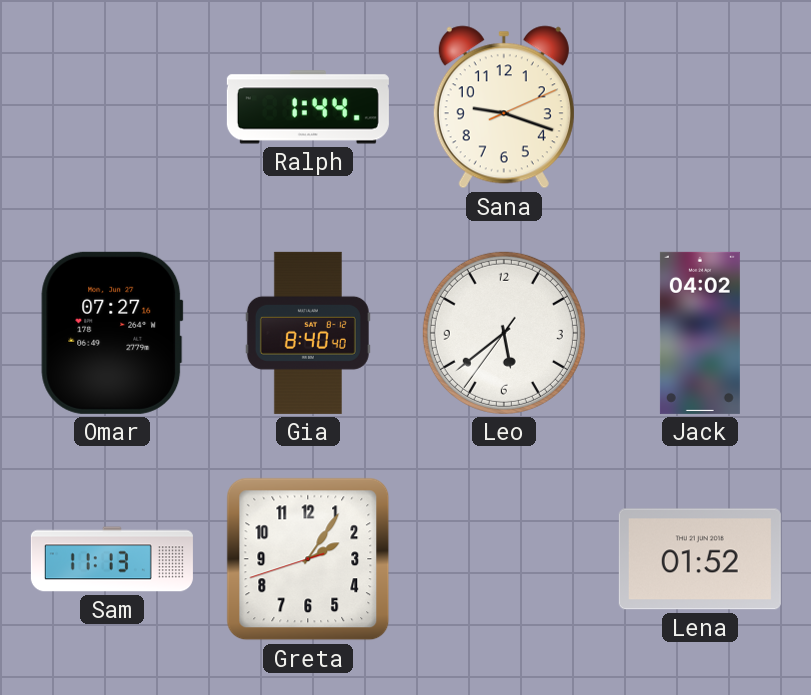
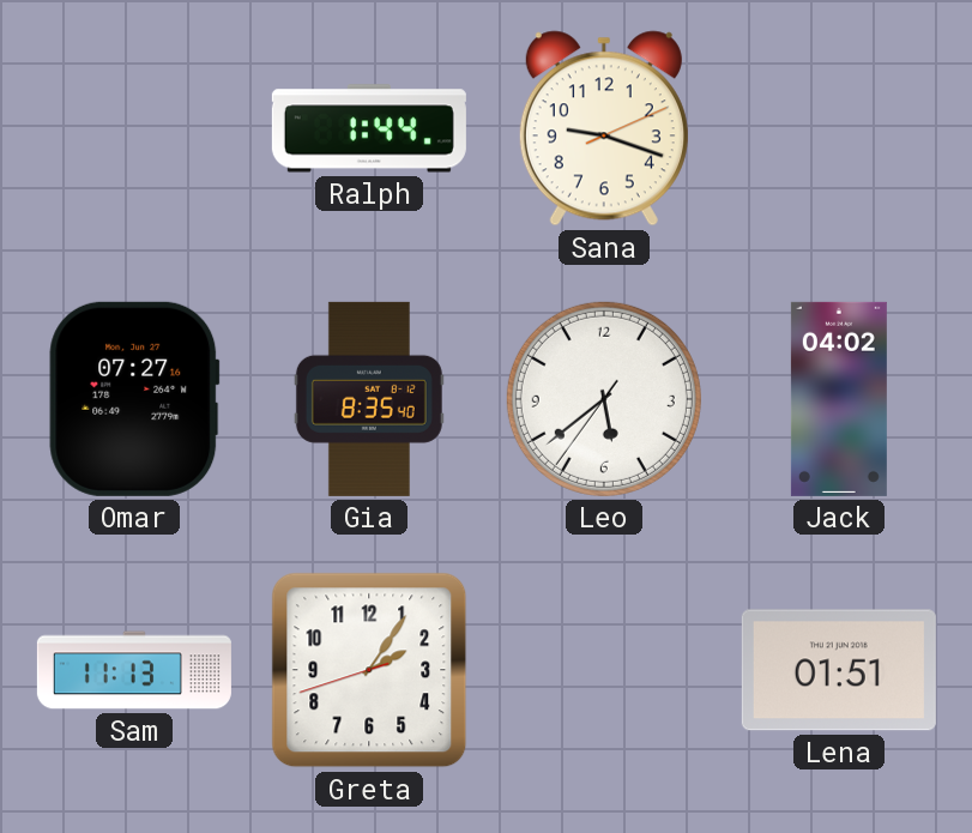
Gia: 8:40 -> 8:35
Lena: 01:52 -> 01:51
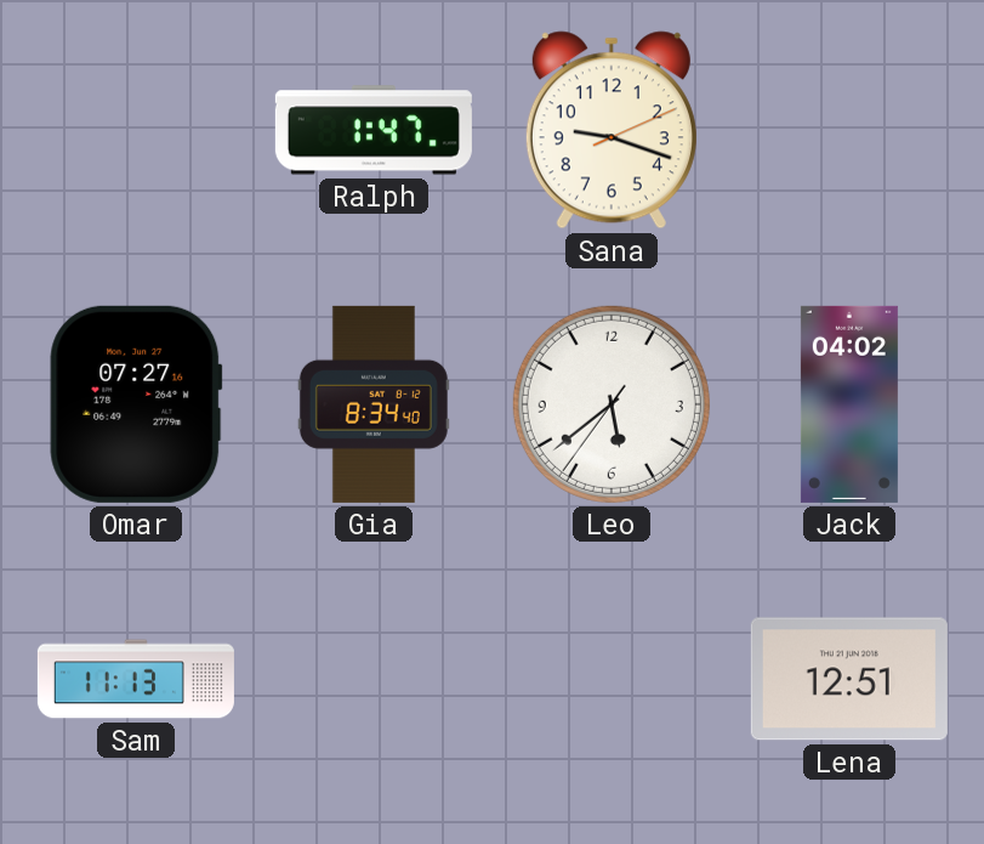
Ralph: 1:44 -> 1:47
Gia: 8:35 -> 8:34
Greta: 2:05 -> none
Lena: 01:51 -> 12:51
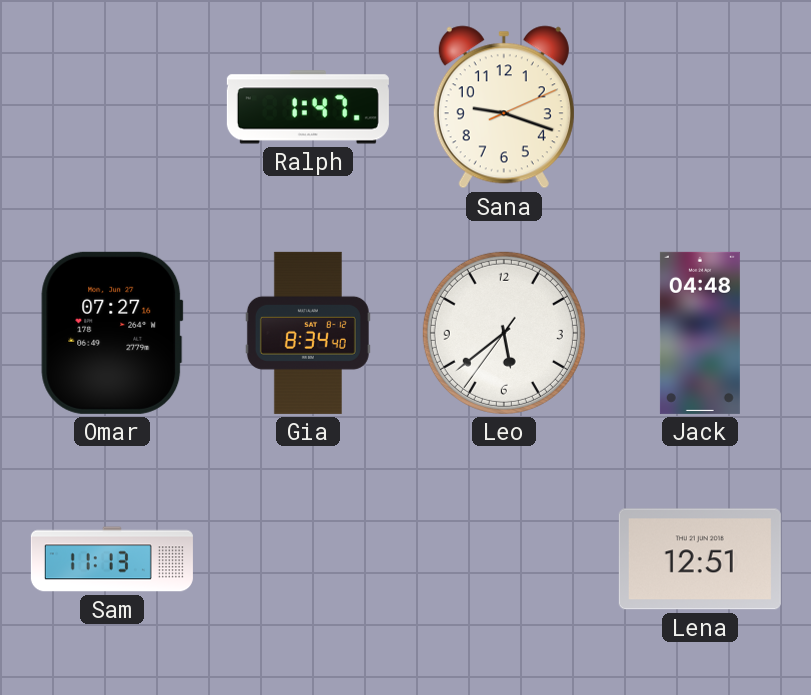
Jack: 04:02 -> 04:48
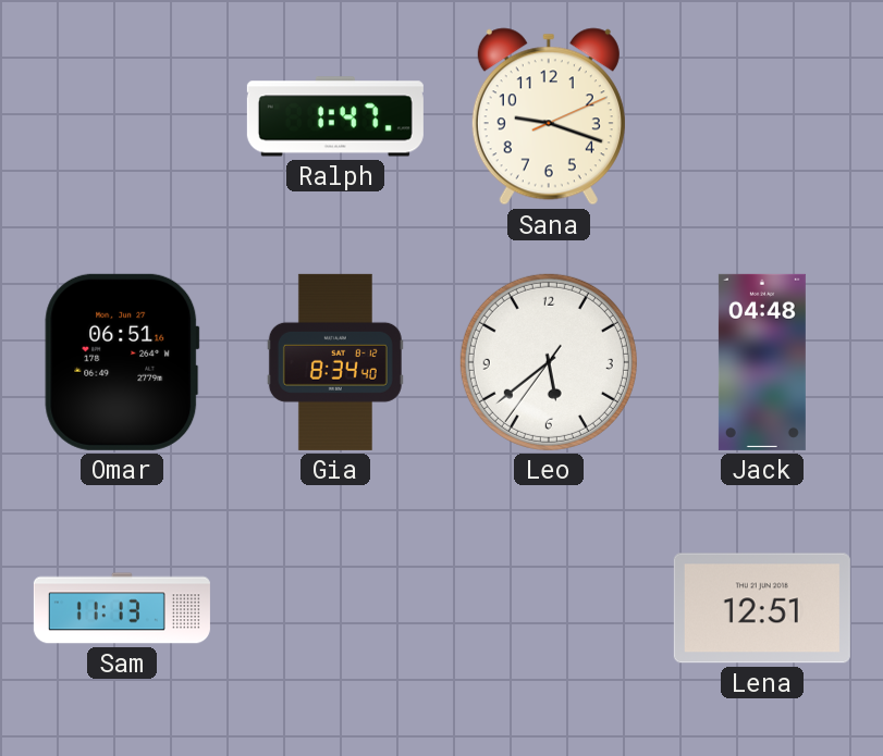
Omar: 07:27 -> 06:51
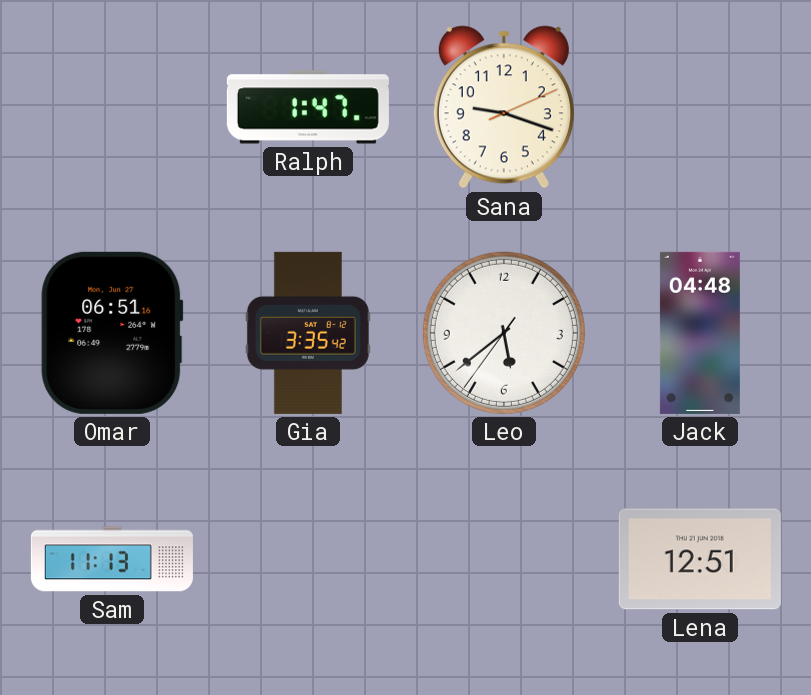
Gia: 8:34 -> 3:35
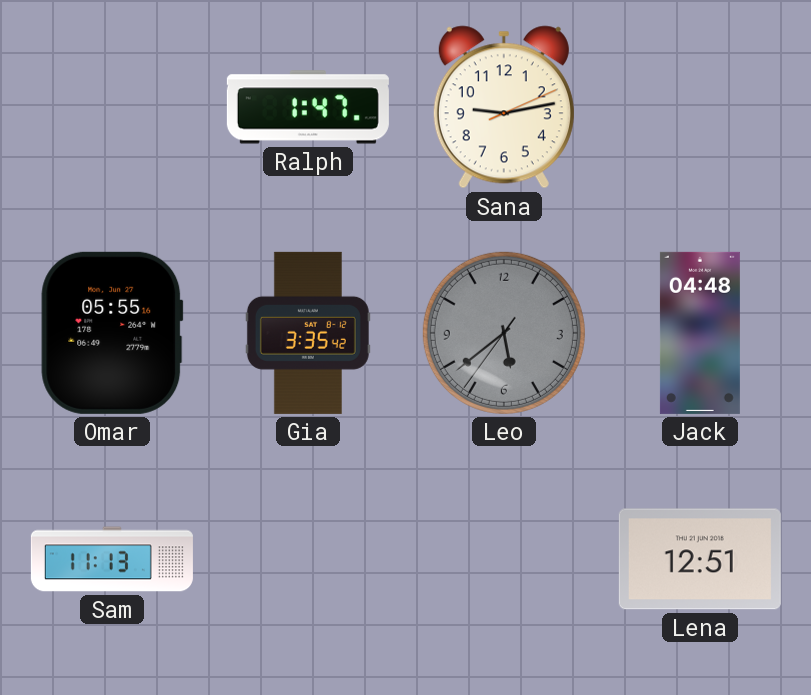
Sana: 9:18 -> 9:13
Omar: 06:51 -> 05:55
Leo dial: white -> grey
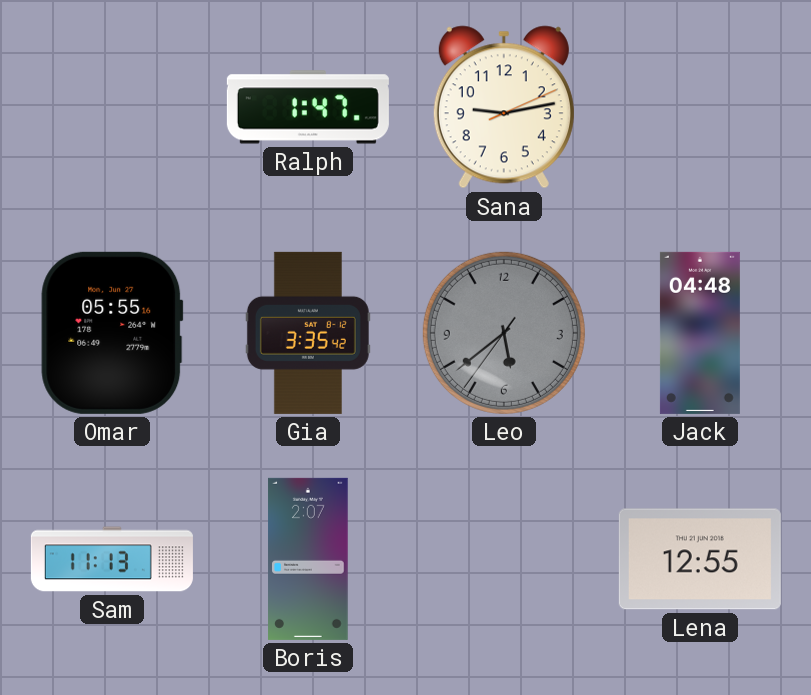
Boris: none -> 2:07
Lena: 12:51 -> 12:55
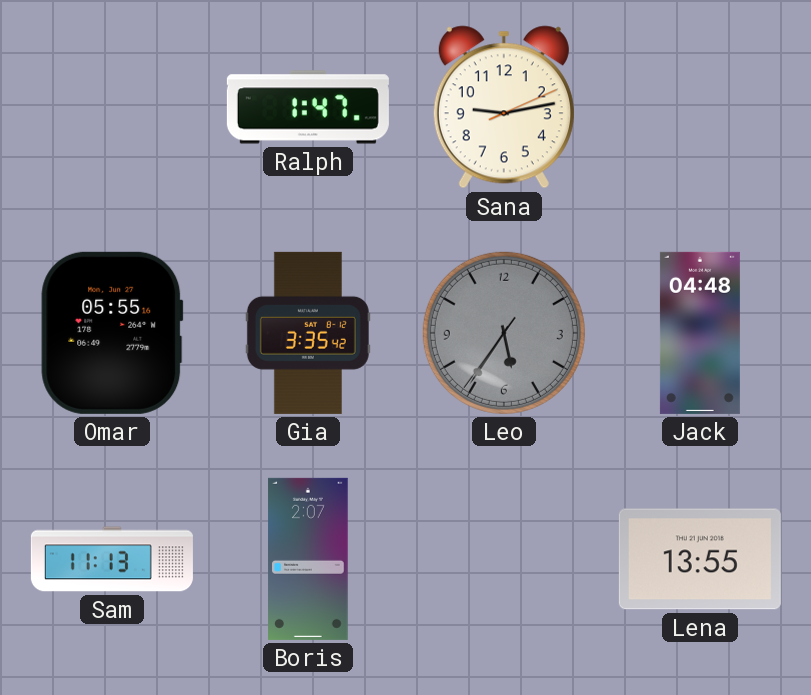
Leo: 5:38 -> 5:35
Lena: 12:55 -> 13:55
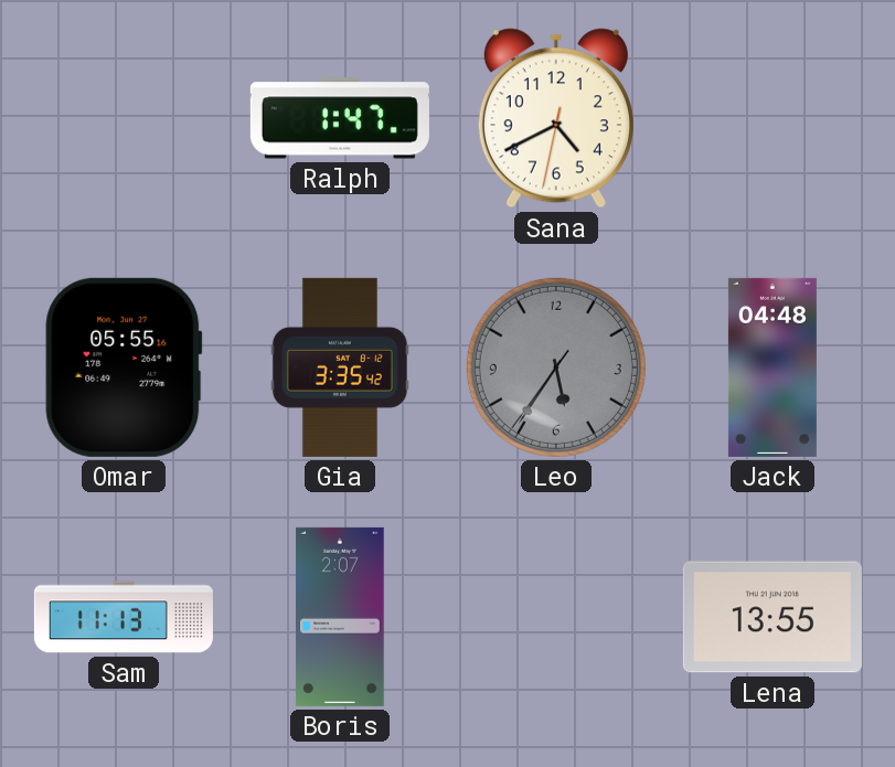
Sana: 9:13 -> 4:40
